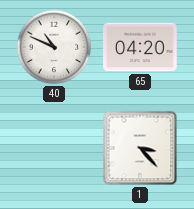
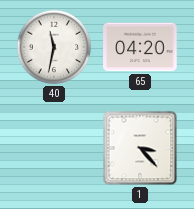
40: 10:49 -> 11:32
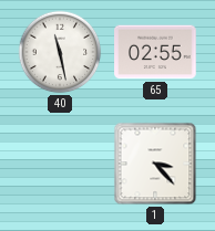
40: 11:32 -> 11:28
65: 04:20 -> 02:55
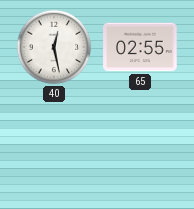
40: 11:28 -> 12:28
1: 3:23 -> none
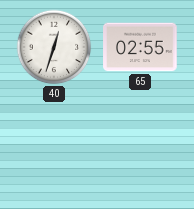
40: 12:28 -> 12:33
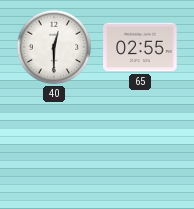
40: 12:33 -> 12:30
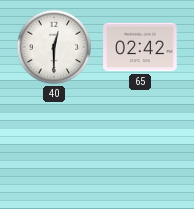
65: 02:55 -> 02:42
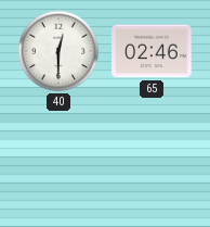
65: 02:42 -> 02:46
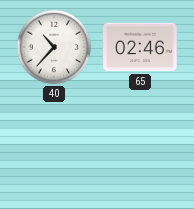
40: 12:30 -> 10:37
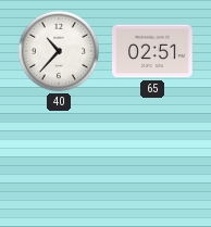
65: 02:46 -> 02:51
